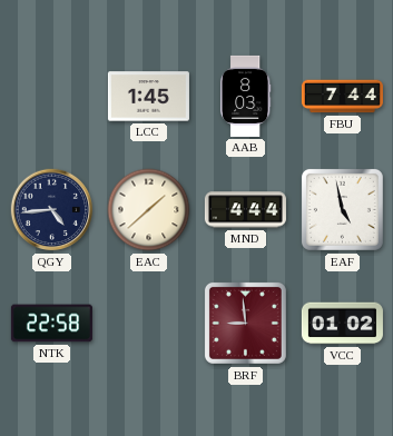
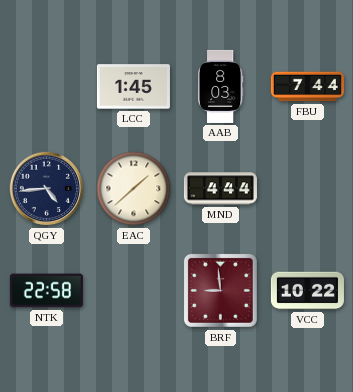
EAF: 4:58 -> none
VCC: 01:02 -> 10:22
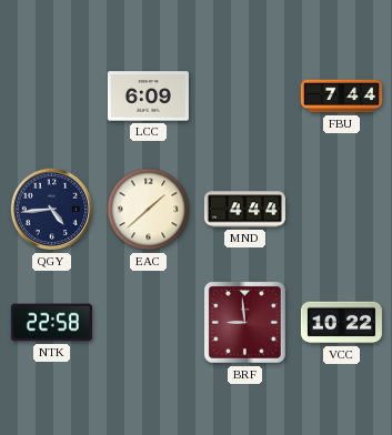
LCC: 1:45 -> 6:09
AAB: 8:03 -> none
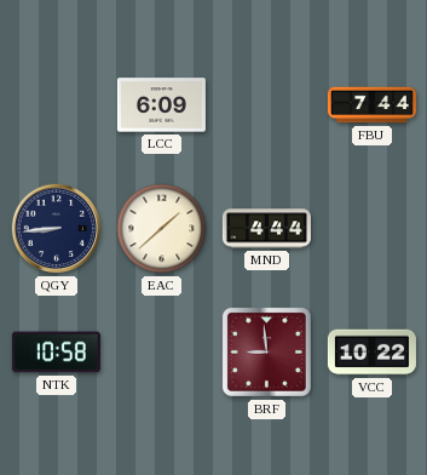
QGY: 4:44 -> 8:44
NTK: 22:58 -> 10:58
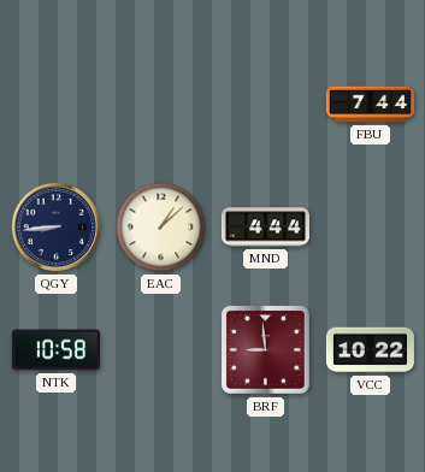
LCC: 6:09 -> none
EAC: 1:38 -> 1:08
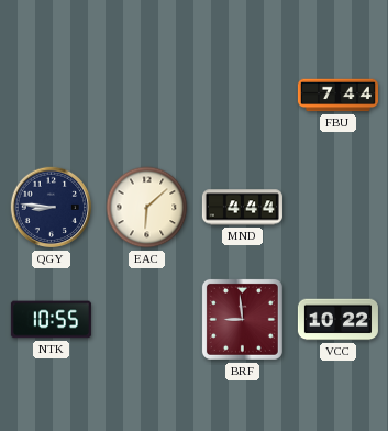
QGY: 8:44 -> 8:46
EAC: 1:08 -> 6:08
NTK: 10:58 -> 10:55
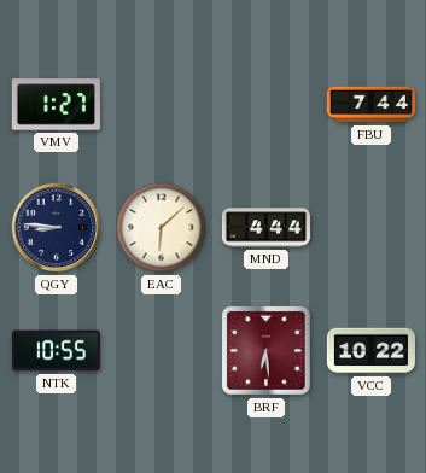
VMV: none -> 1:27
BRF: 8:59 -> 6:29
